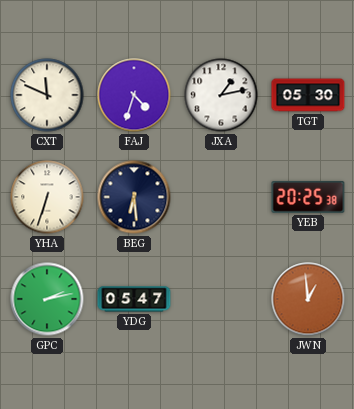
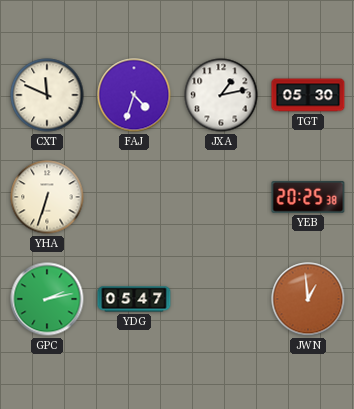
BEG: 6:29 -> none
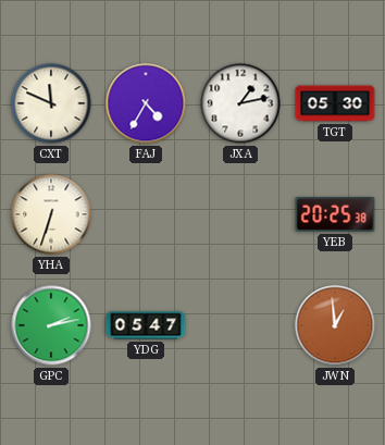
FAJ: 4:33 -> 4:35
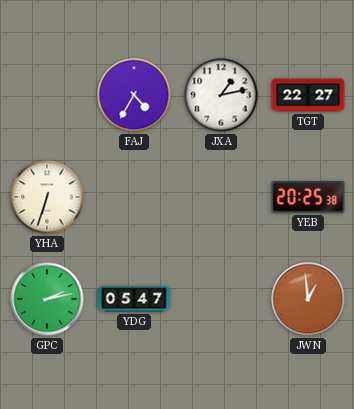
CXT: 11:49 -> none
TGT: 05:30 -> 22:27
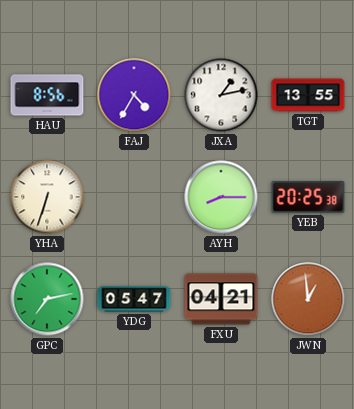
HAU: none -> 8:56
TGT: 22:27 -> 13:55
AYH: none -> 8:15
GPC: 2:13 -> 7:13
FXU: none -> 04:21
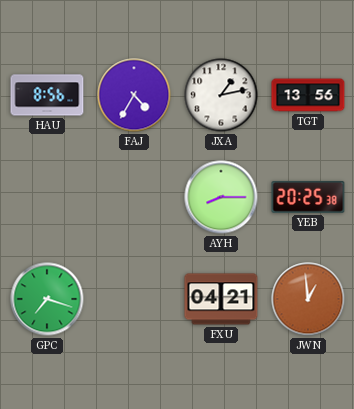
TGT: 13:55 -> 13:56
YHA: 6:33 -> none
GPC: 7:13 -> 7:18
YDG: 05:47 -> none
